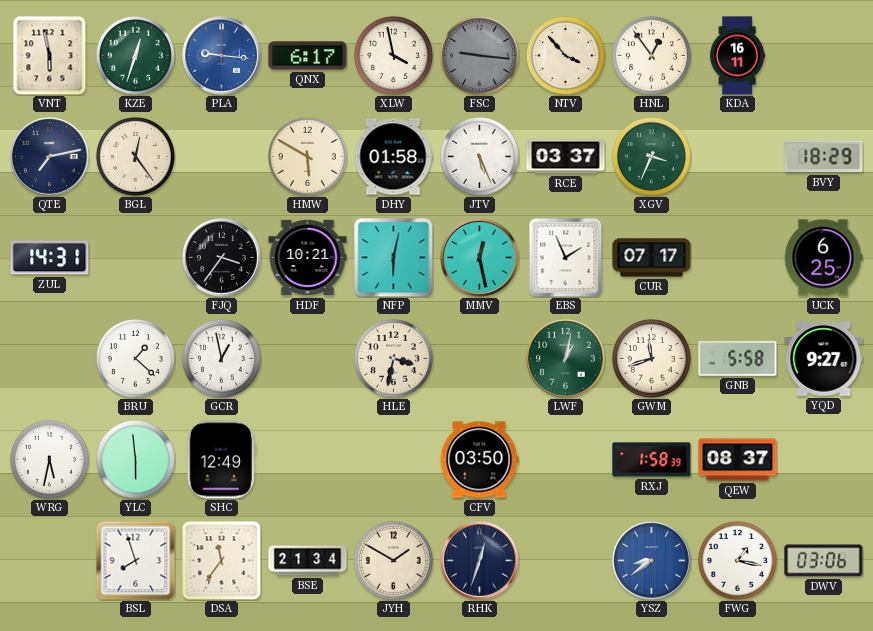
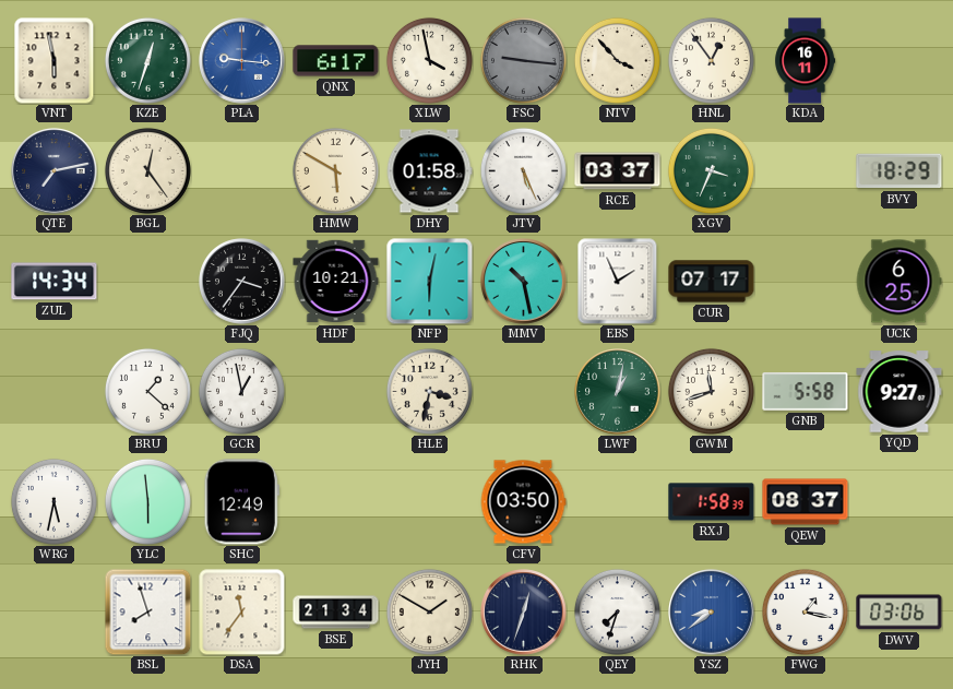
ZUL: 14:31 -> 14:34
MMV: 12:28 -> 10:28
QEY: none -> 7:33
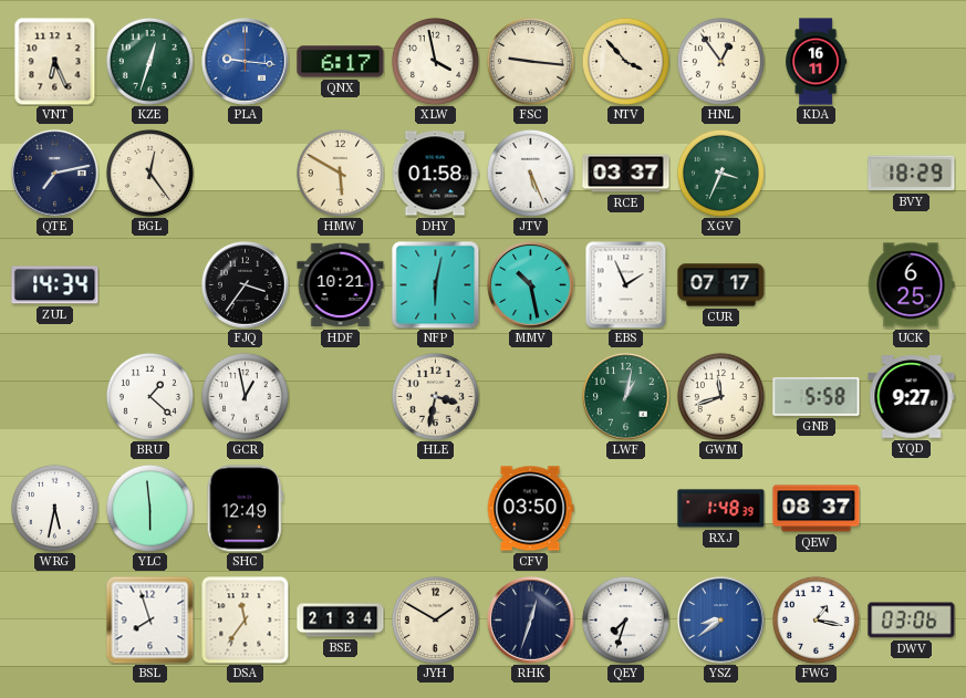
VNT: 5:58 -> 6:26
FSC dial: grey -> cream
RXJ: 1:58 -> 1:48
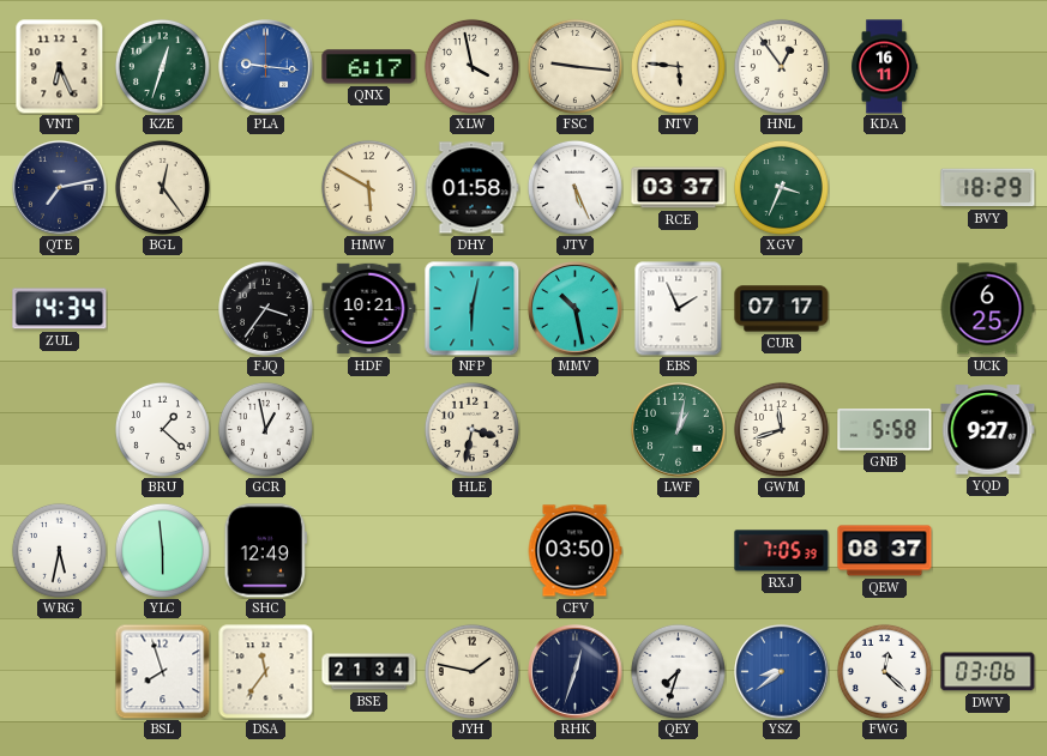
NTV: 3:53 -> 5:46
RXJ: 1:48 -> 7:05
JYH: 1:50 -> 1:47
FWG: 1:17 -> 12:22
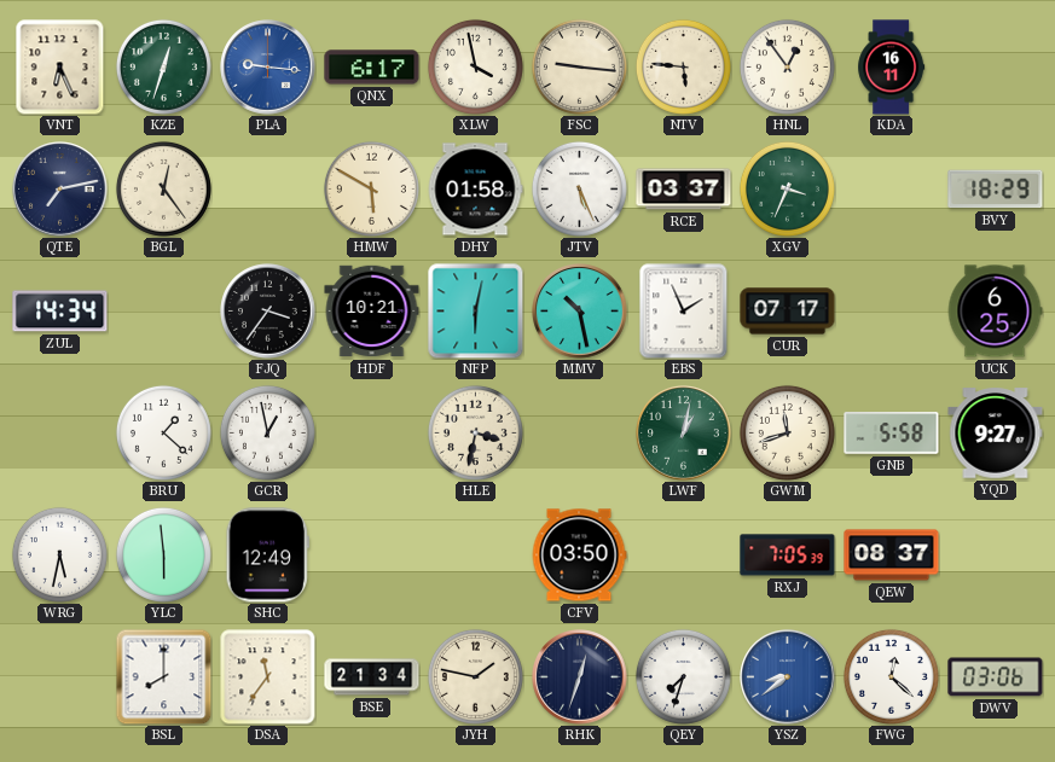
BSL: 7:57 -> 8:00
